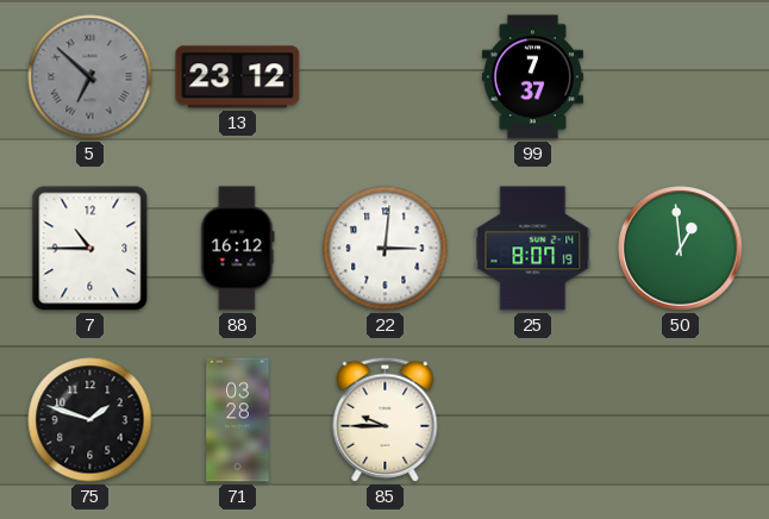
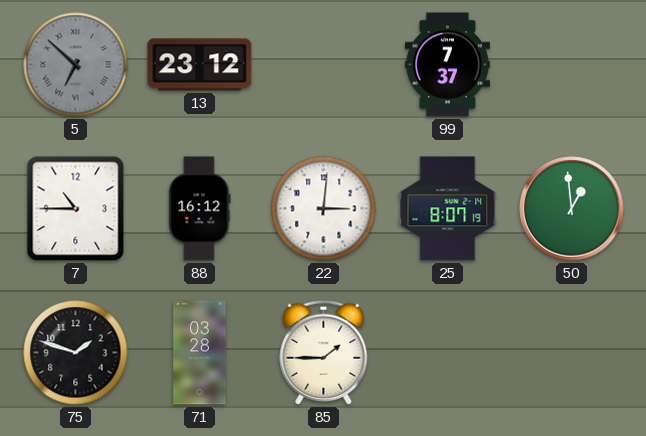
85: 9:45 -> 1:45
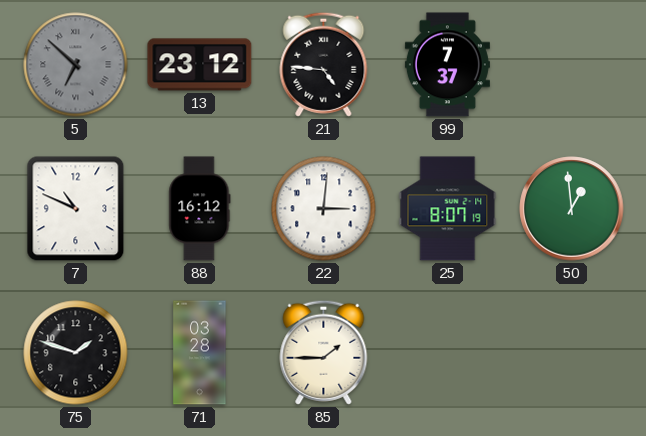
21: none -> 4:46
7: 10:45 -> 10:49
